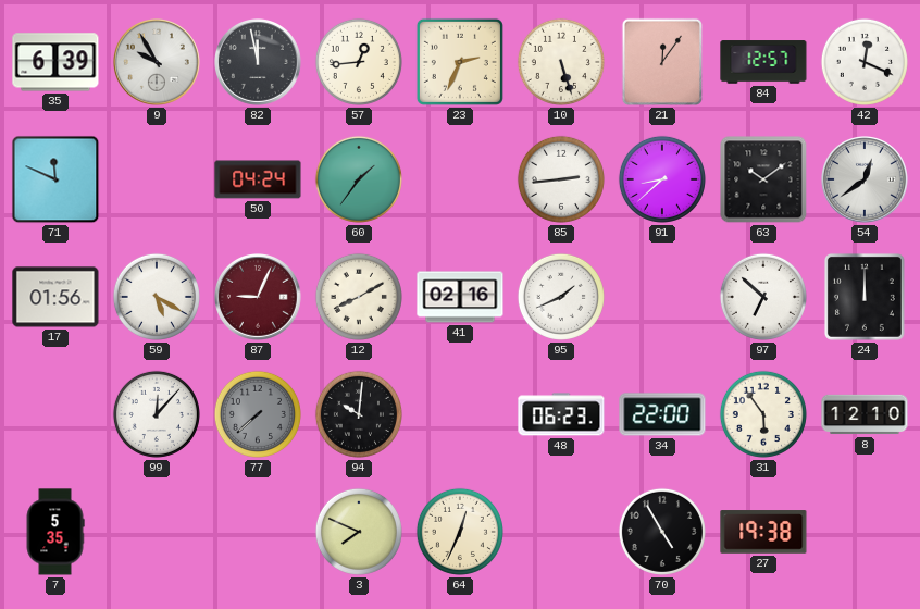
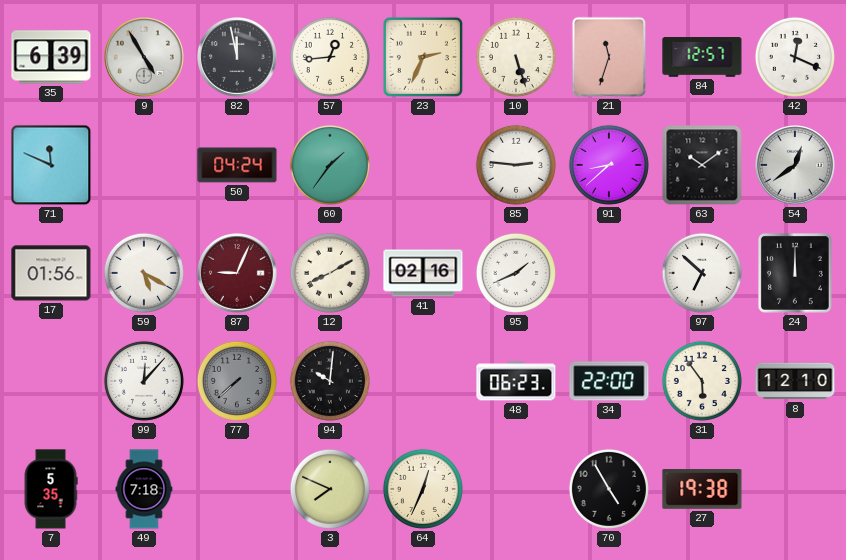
9: 9:55 -> 4:55
21: 12:06 -> 11:33
85: 2:44 -> 2:46
49: none -> 7:18
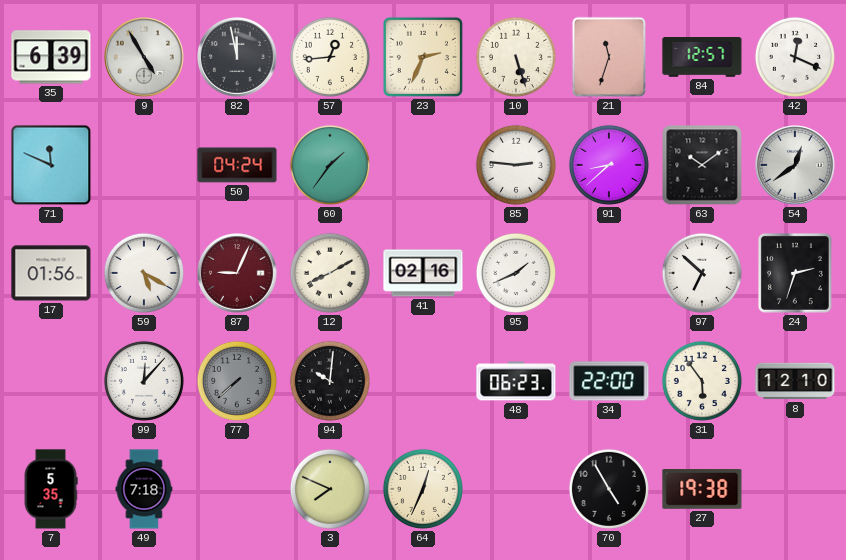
24: 12:00 -> 2:33
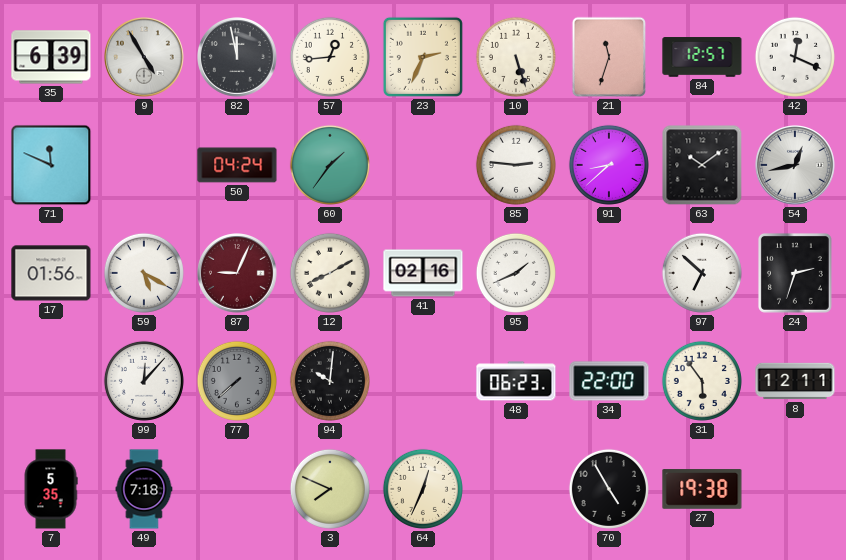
54: 12:39 -> 12:43
8: 12:10 -> 12:11
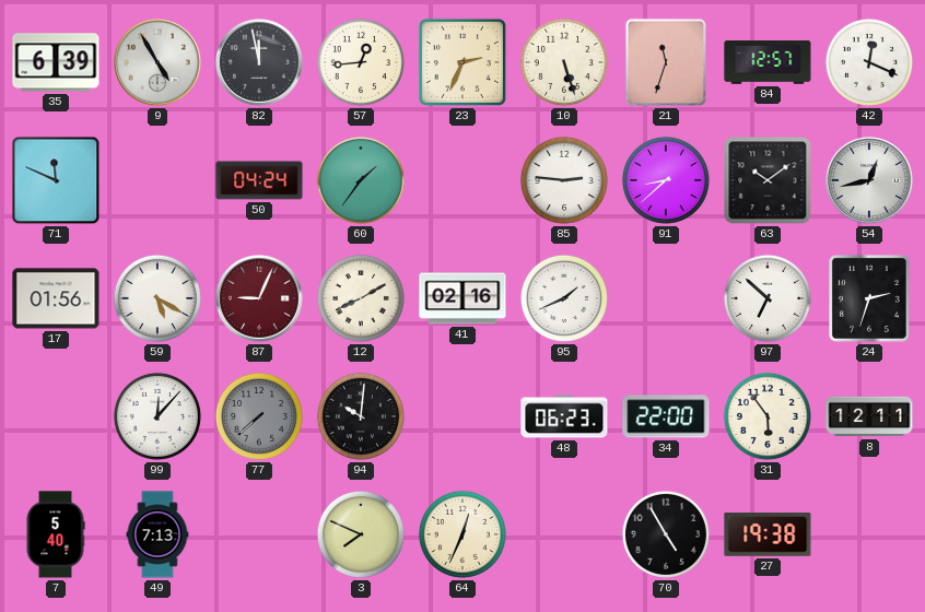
7: 5:35 -> 5:40
49: 7:18 -> 7:13
